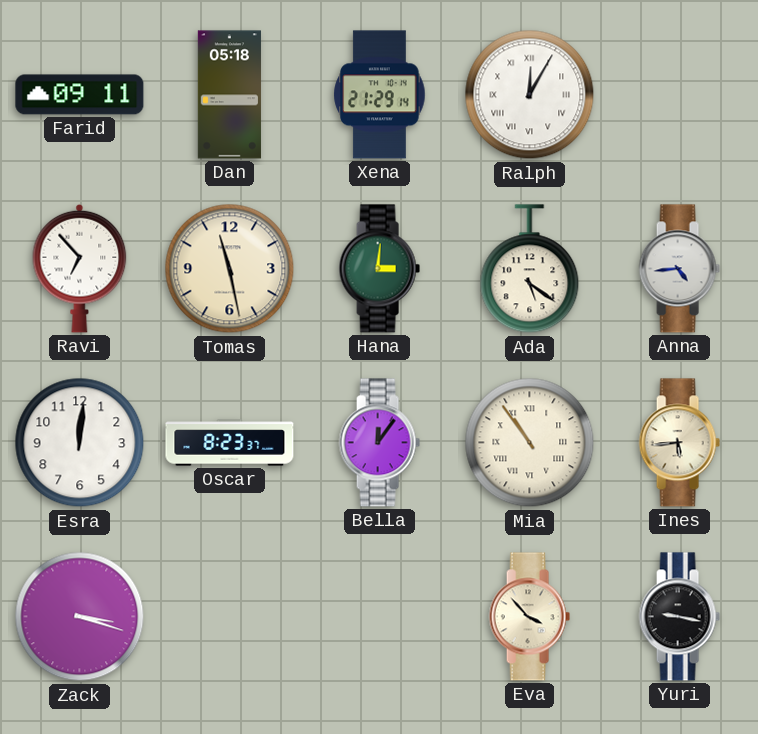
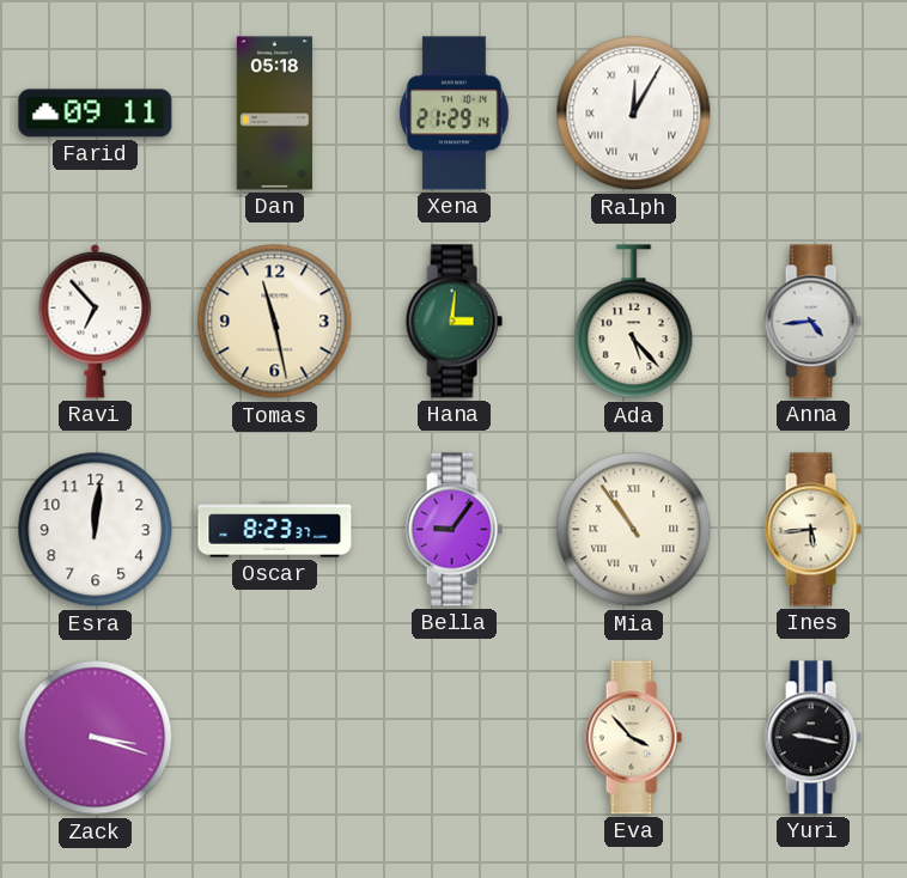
Ada: 5:21 -> 5:23
Bella: 12:06 -> 9:06
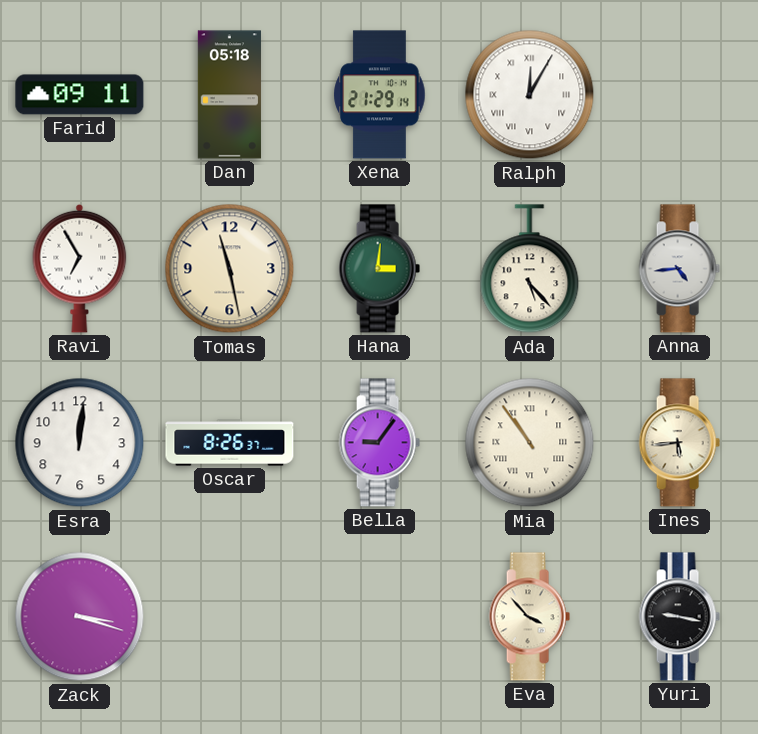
Ravi: 6:53 -> 6:55
Oscar: 8:23 -> 8:26
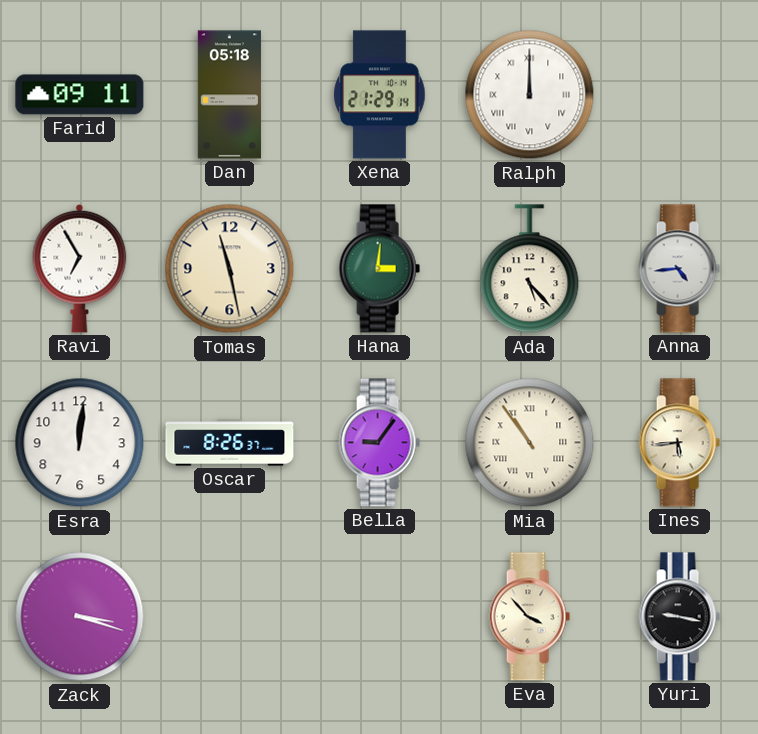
Ralph: 12:05 -> 12:00
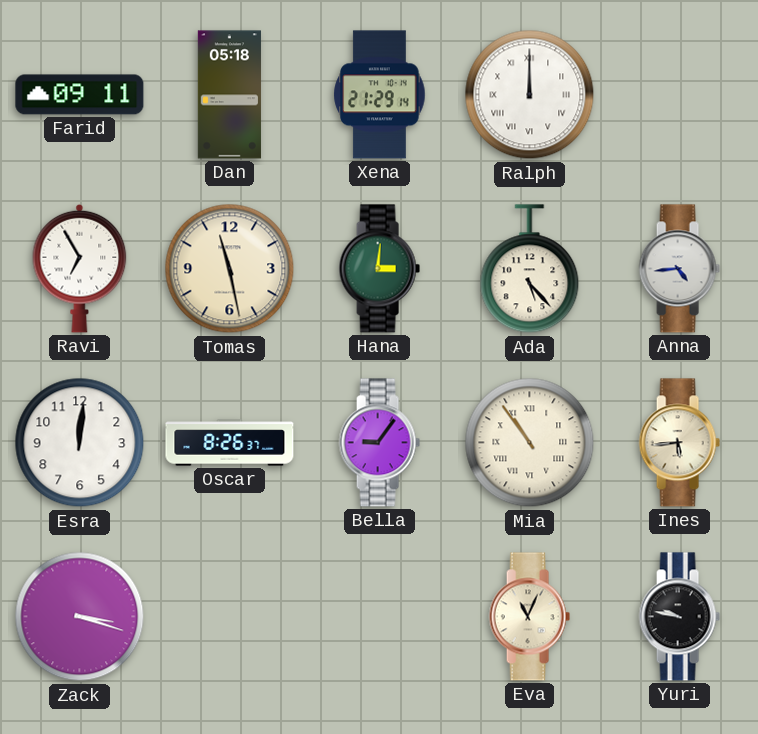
Eva: 3:53 -> 11:04
Yuri: 9:17 -> 9:47
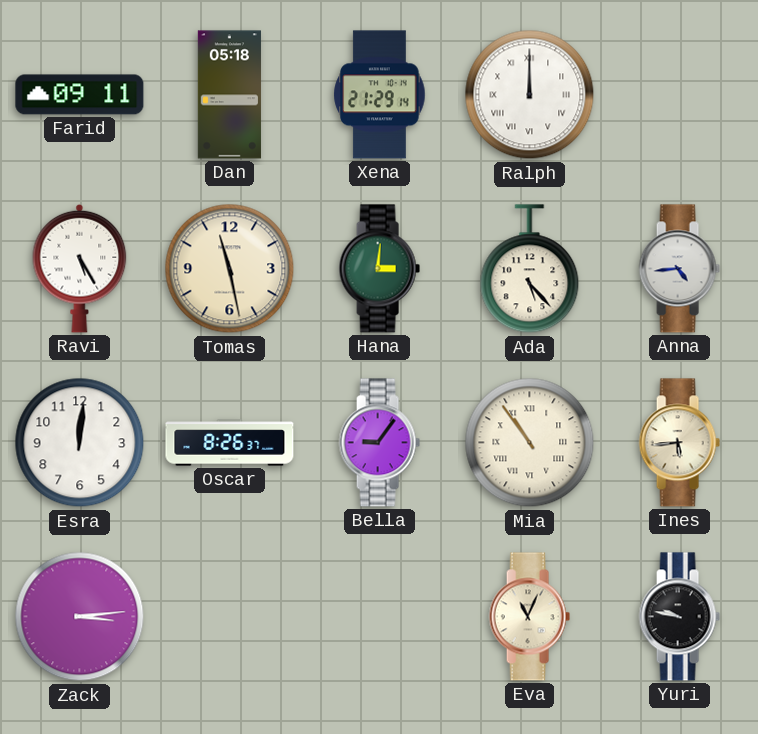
Ravi: 6:55 -> 5:25
Zack: 3:18 -> 3:14
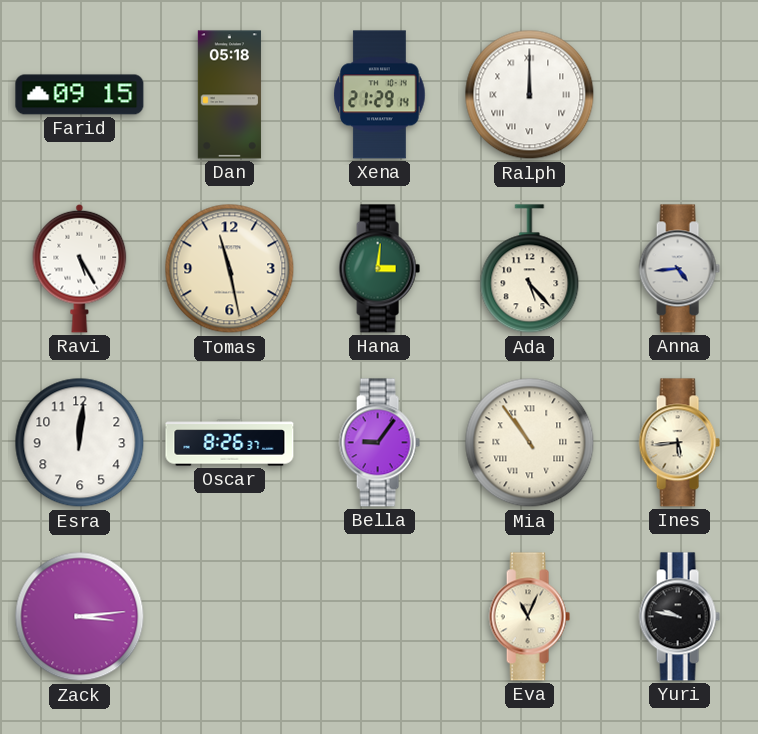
Farid: 09:11 -> 09:15
